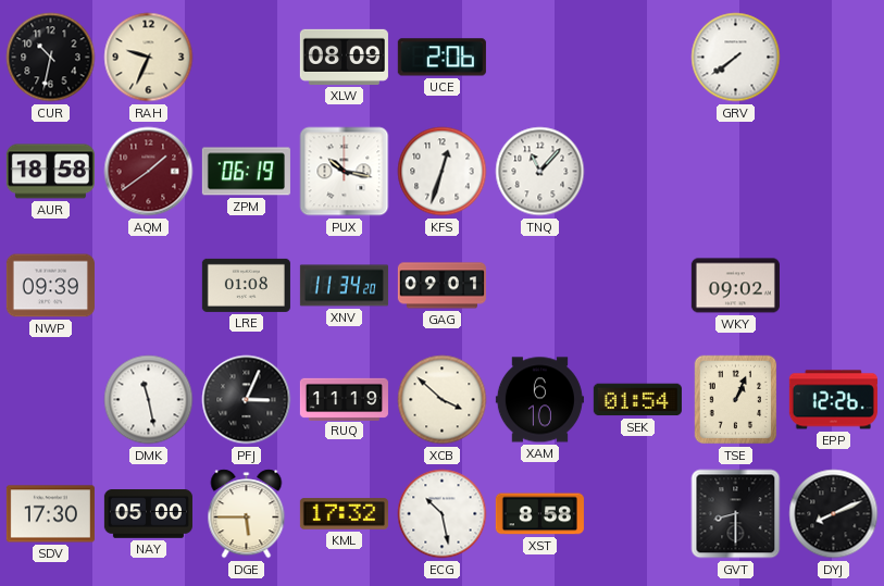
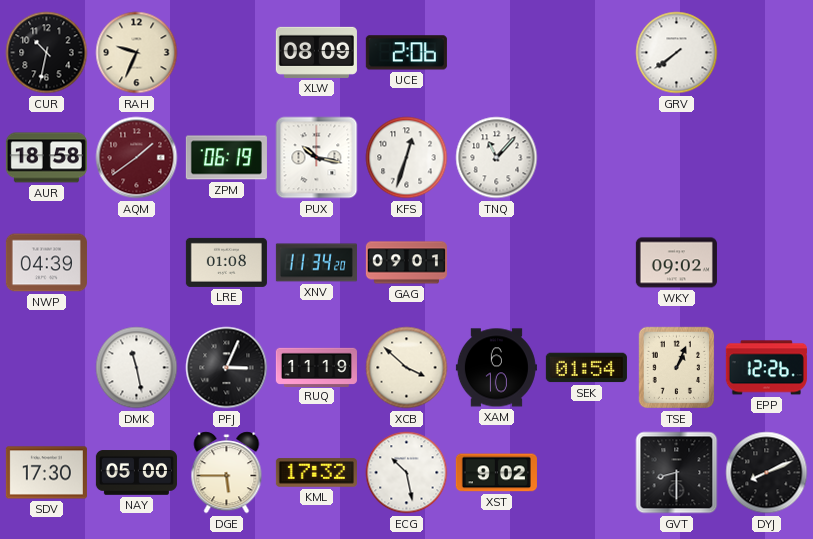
NWP: 09:39 -> 04:39
XST: 8:58 -> 9:02
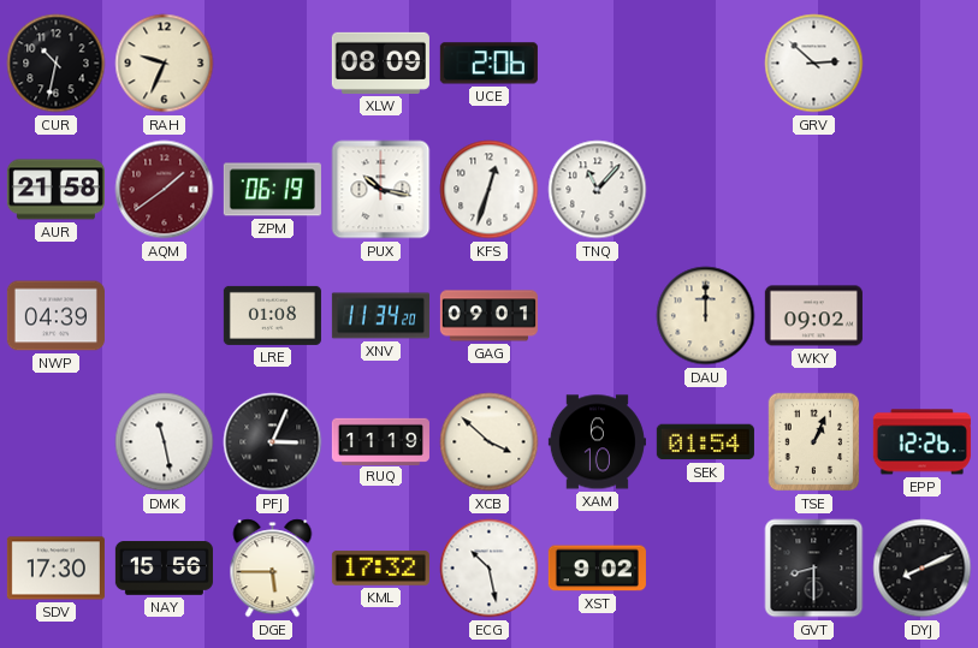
GRV: 7:39 -> 2:52
AUR: 18:58 -> 21:58
DAU: none -> 12:00
NAY: 05:00 -> 15:56
